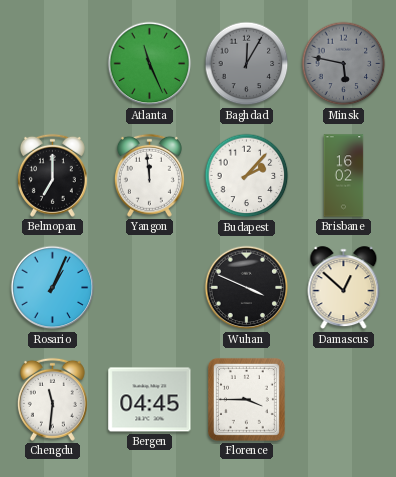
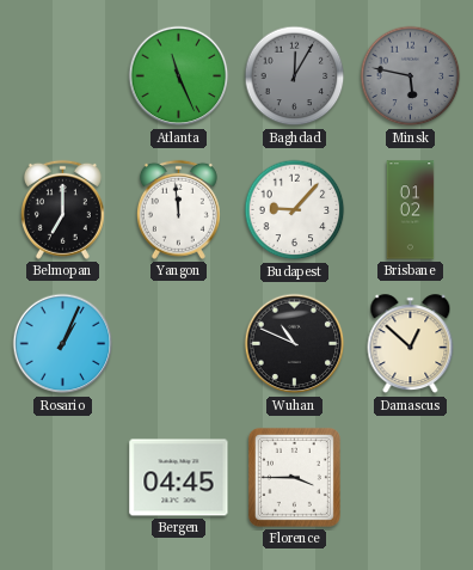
Budapest: 2:07 -> 9:07
Brisbane: 16:02 -> 01:02
Wuhan: 3:49 -> 10:49
Chengdu: 11:31 -> none
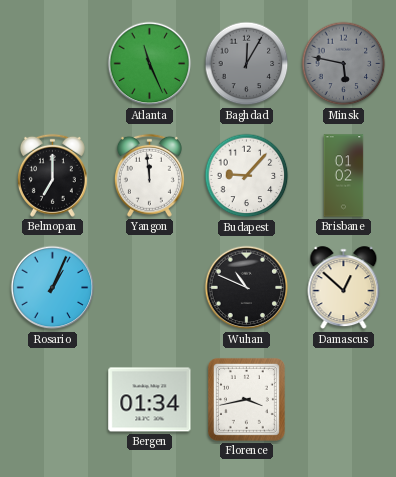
Bergen: 04:45 -> 01:34
Florence: 3:45 -> 3:43
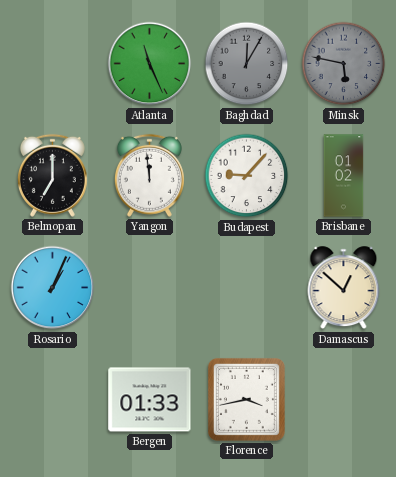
Wuhan: 10:49 -> none
Bergen: 01:34 -> 01:33
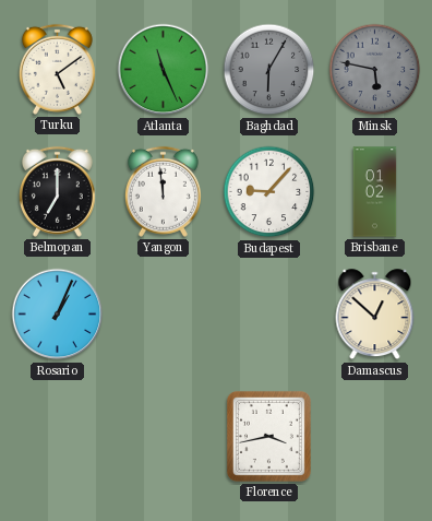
Turku: none -> 5:09
Baghdad: 12:05 -> 6:05
Bergen: 01:33 -> none
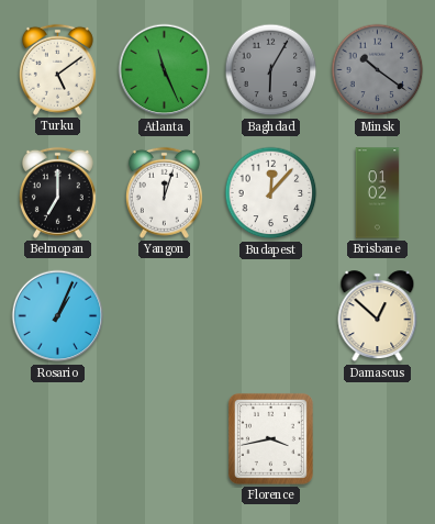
Minsk: 5:47 -> 10:21
Yangon: 11:59 -> 12:03
Budapest: 9:07 -> 12:07
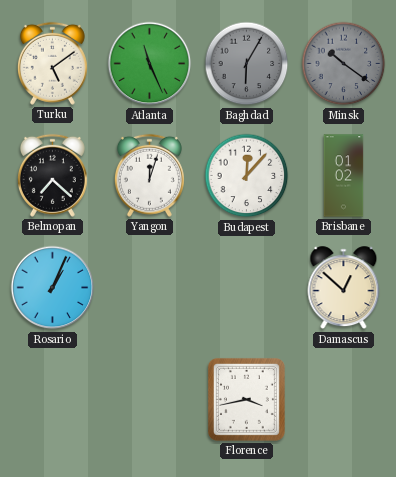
Belmopan: 7:00 -> 7:22
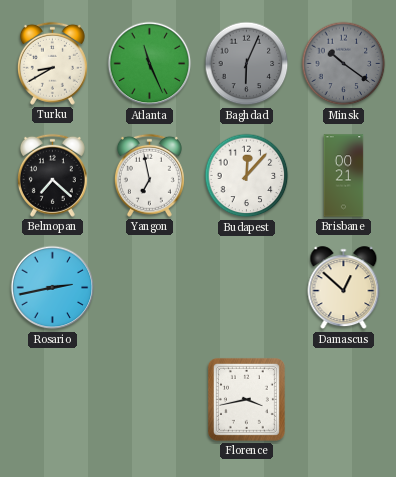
Turku: 5:09 -> 8:40
Baghdad: 6:05 -> 6:04
Yangon: 12:03 -> 6:58
Brisbane: 01:02 -> 00:21
Rosario: 1:04 -> 2:43
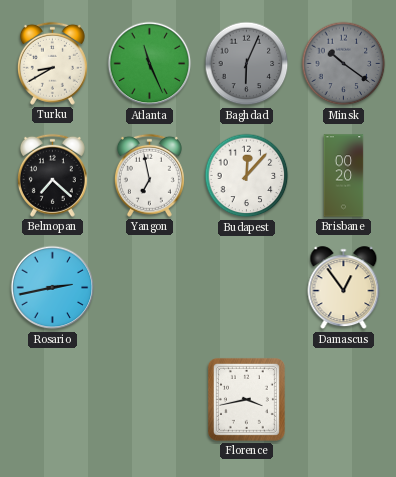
Brisbane: 00:21 -> 00:20
Damascus: 12:52 -> 12:54
